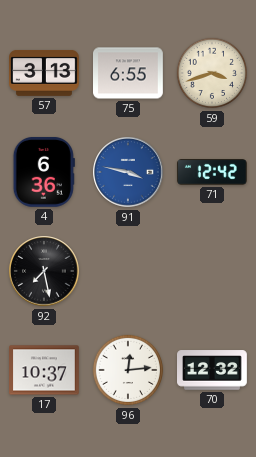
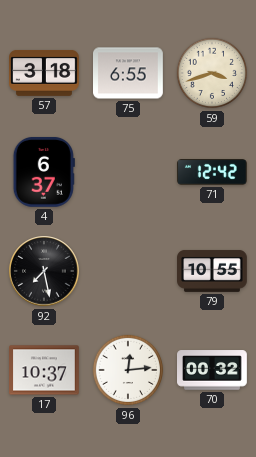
57: 3:13 -> 3:18
4: 6:36 -> 6:37
91: 3:47 -> none
79: none -> 10:55
70: 12:32 -> 00:32
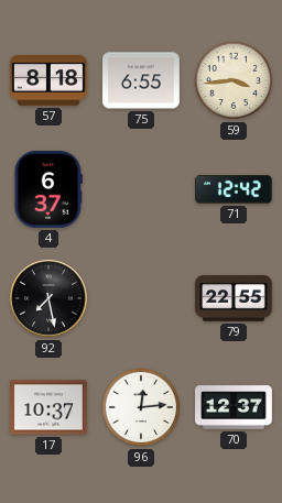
57: 3:18 -> 8:18
59: 3:42 -> 3:44
79: 10:55 -> 22:55
70: 00:32 -> 12:37
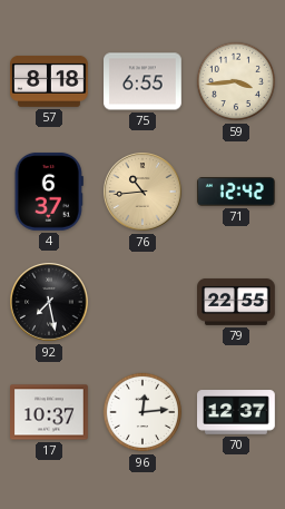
76: none -> 10:44
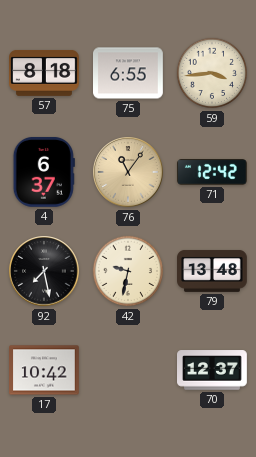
76: 10:44 -> 11:06
42: none -> 9:32
79: 22:55 -> 13:48
17: 10:37 -> 10:42
96: 12:14 -> none
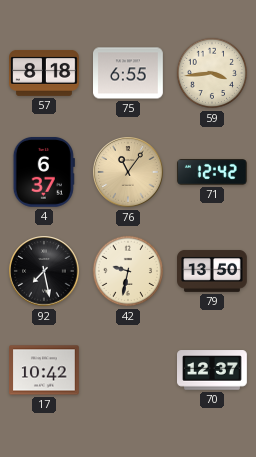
79: 13:48 -> 13:50
